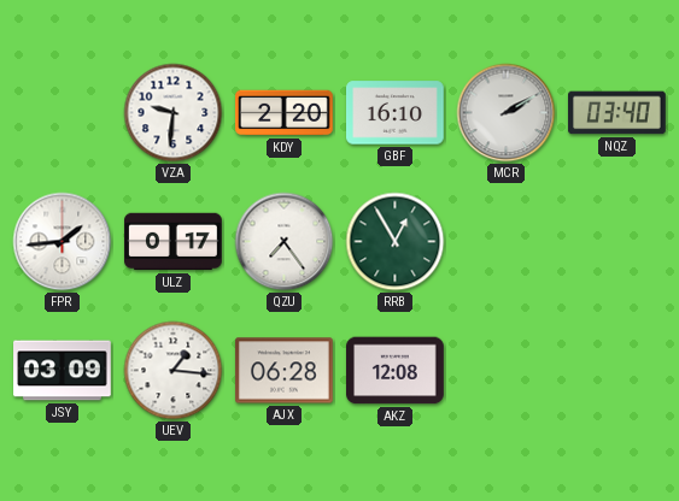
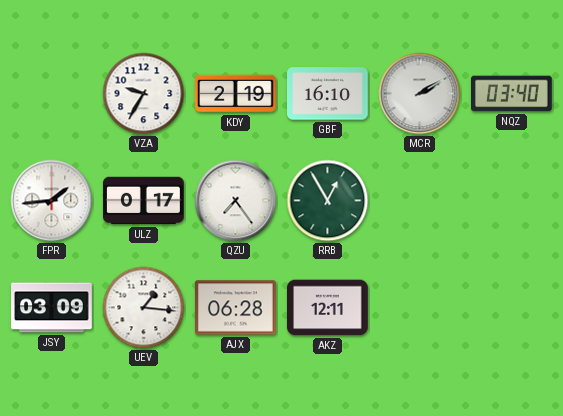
VZA: 9:31 -> 9:35
KDY: 2:20 -> 2:19
AKZ: 12:08 -> 12:11
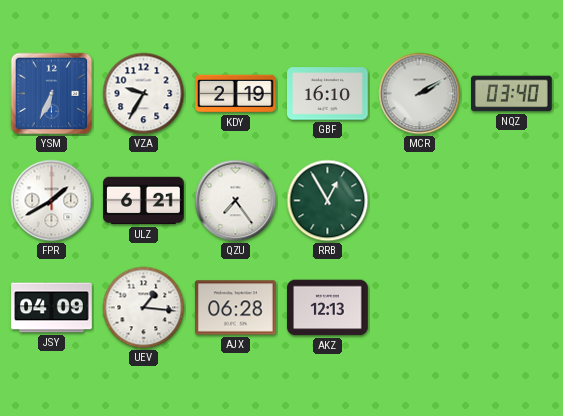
YSM: none -> 6:34
FPR: 1:44 -> 1:40
ULZ: 0:17 -> 6:21
JSY: 03:09 -> 04:09
AKZ: 12:11 -> 12:13
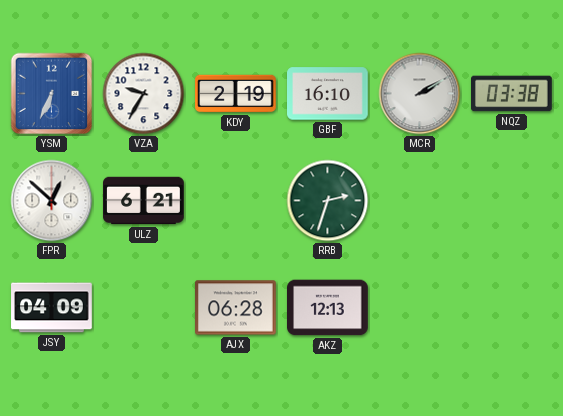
NQZ: 03:40 -> 03:38
FPR: 1:40 -> 12:52
QZU: 7:24 -> none
RRB: 12:55 -> 2:33
UEV: 1:16 -> none
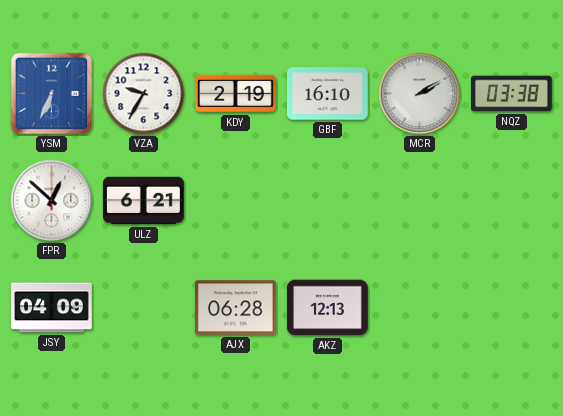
RRB: 2:33 -> none
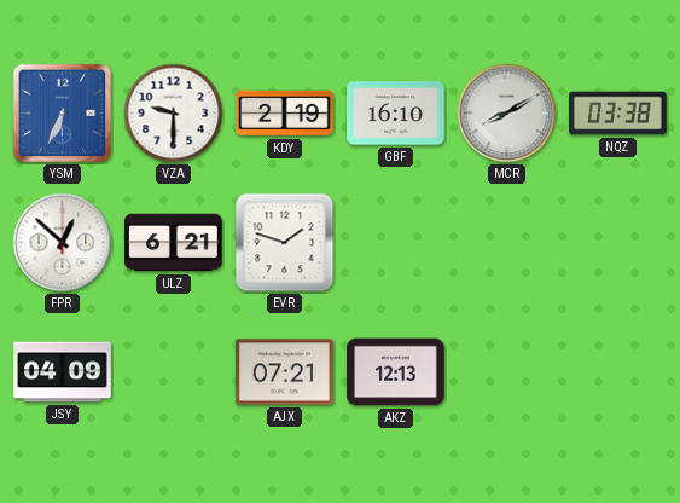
VZA: 9:35 -> 9:30
MCR: 2:10 -> 8:10
EVR: none -> 1:48
AJX: 06:28 -> 07:21
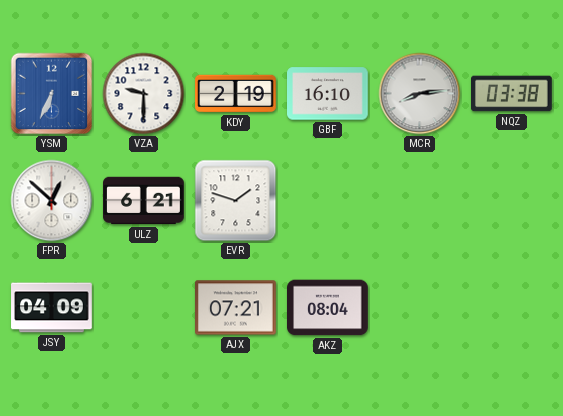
MCR: 8:10 -> 8:14
AKZ: 12:13 -> 08:04
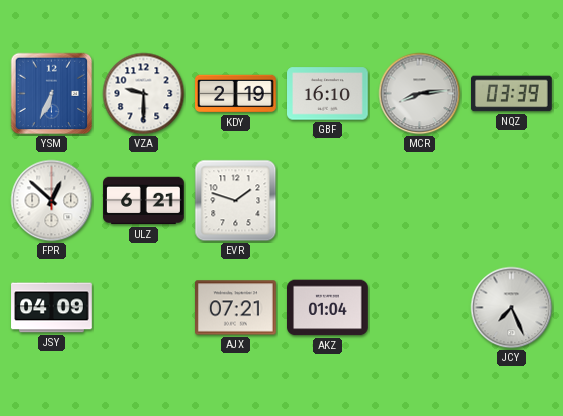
NQZ: 03:38 -> 03:39
AKZ: 08:04 -> 01:04
JCY: none -> 7:26
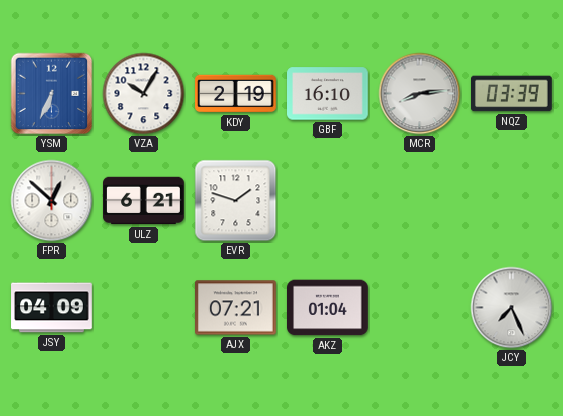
VZA: 9:30 -> 10:05
